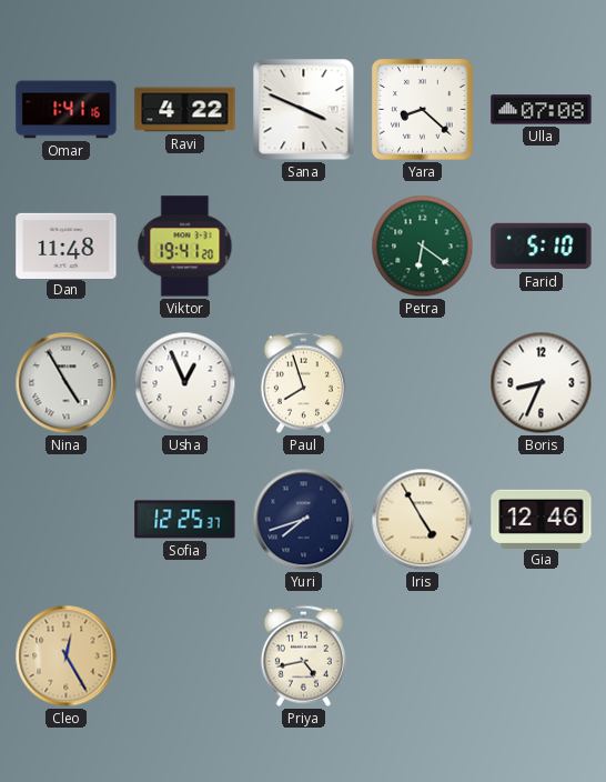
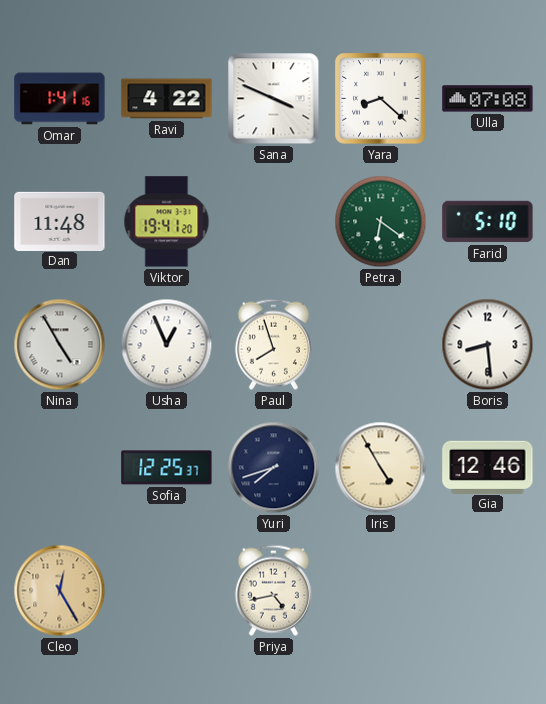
Boris: 8:34 -> 8:29
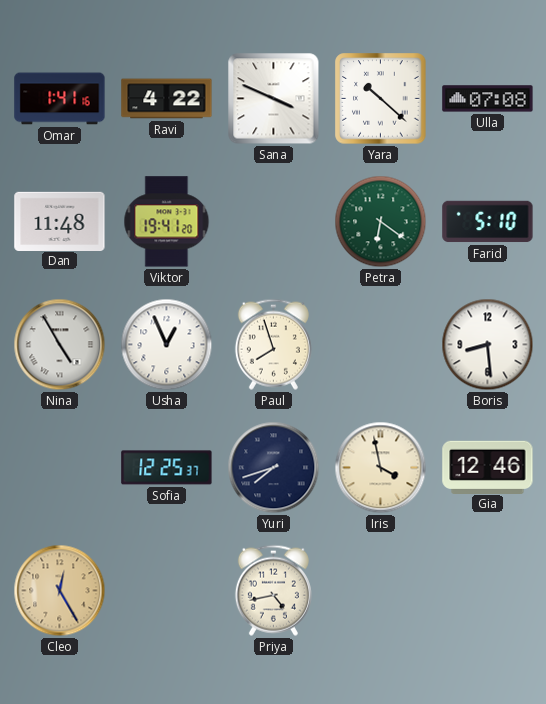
Yara: 8:22 -> 10:22
Iris: 4:55 -> 3:58
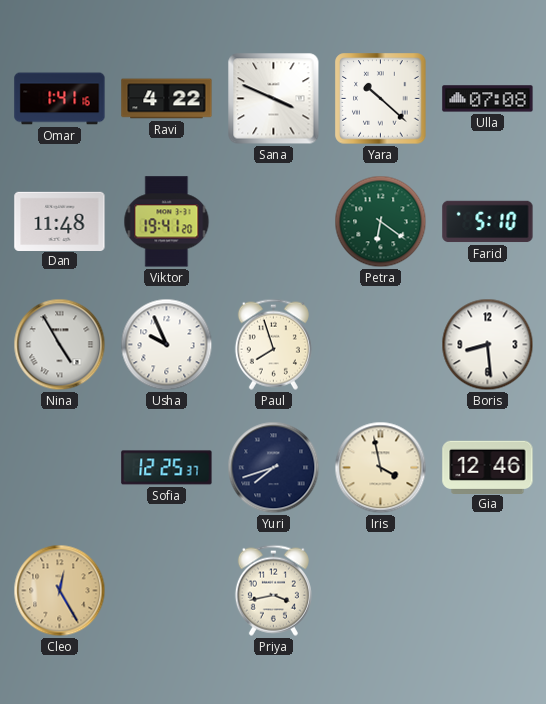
Usha: 12:56 -> 9:56
Priya: 4:43 -> 3:43
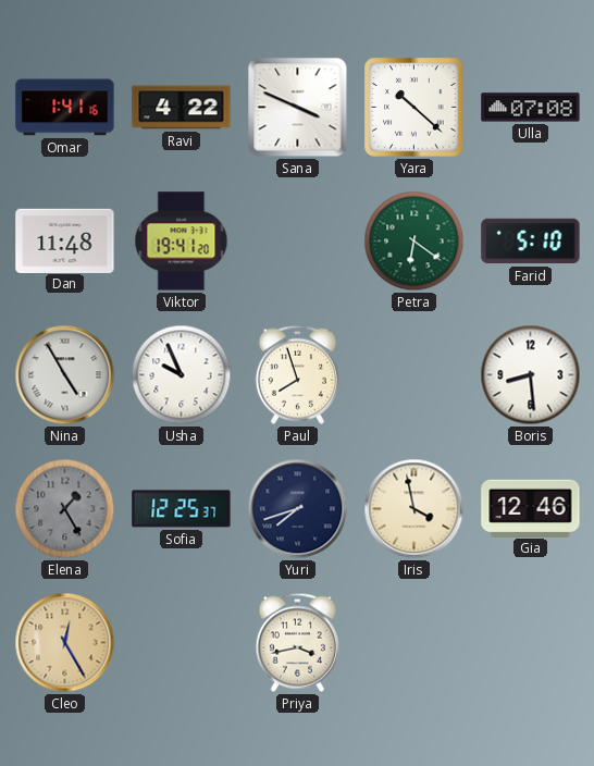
Elena: none -> 1:25
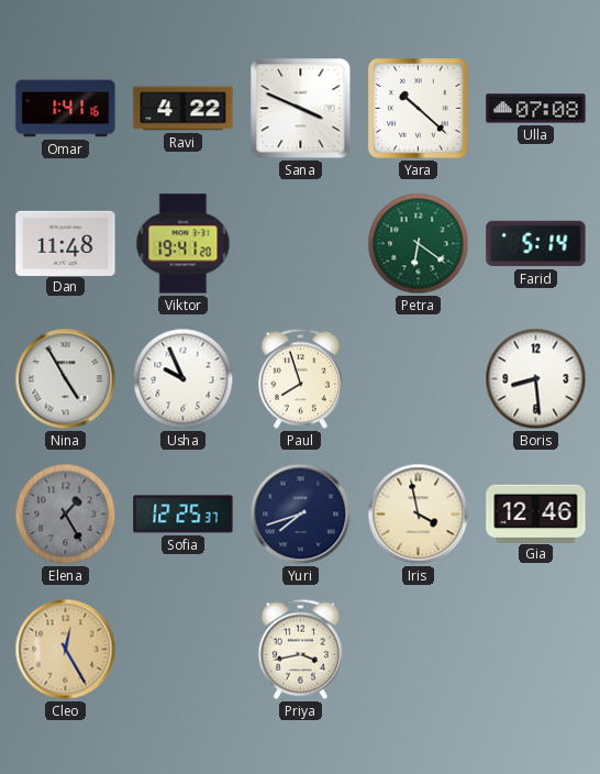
Farid: 5:10 -> 5:14
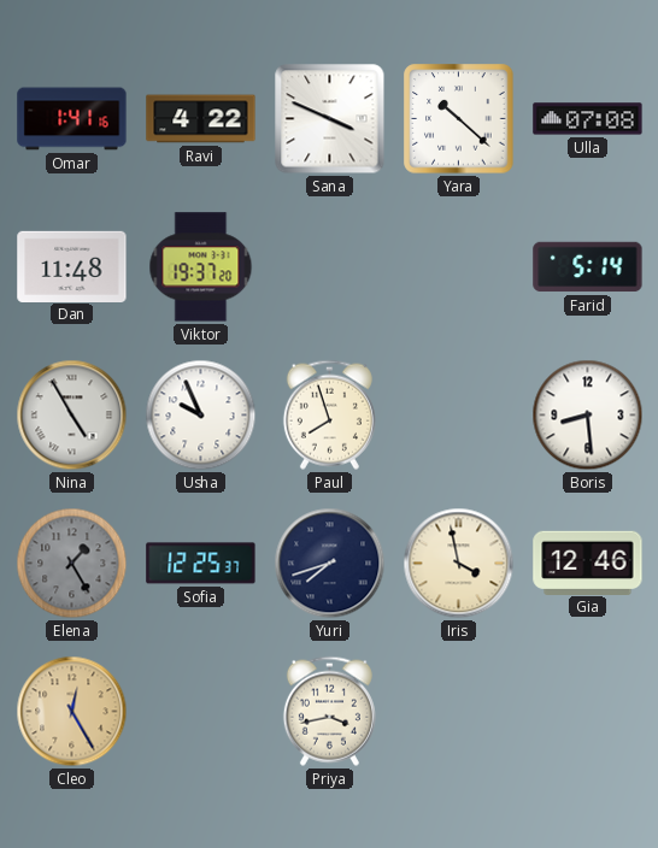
Viktor: 19:41 -> 19:37
Petra: 6:21 -> none
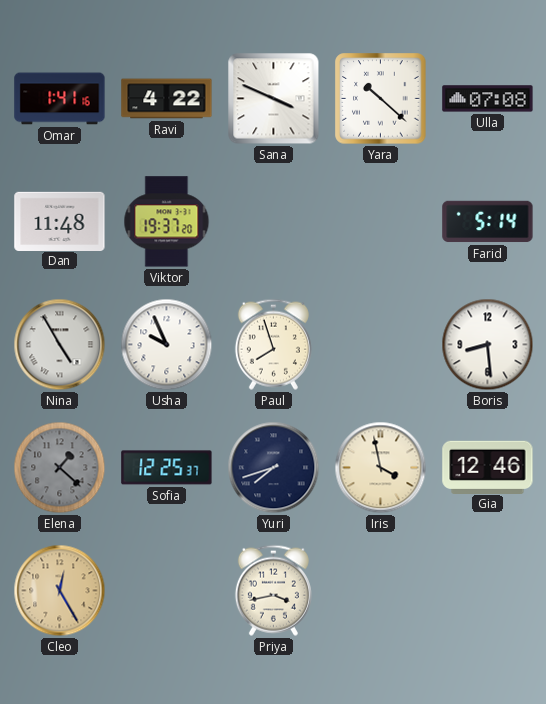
Elena: 1:25 -> 1:22
